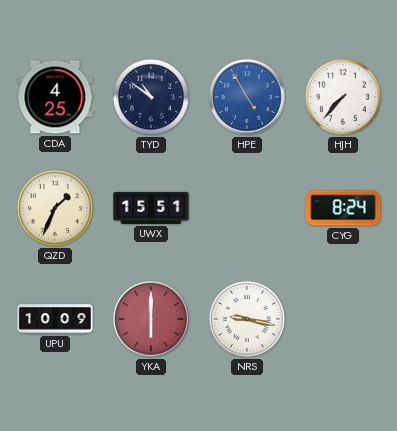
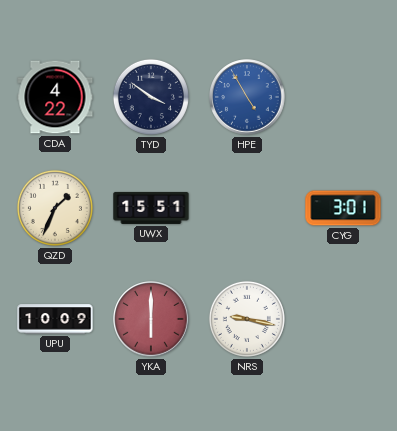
CDA: 4:25 -> 4:22
TYD: 10:51 -> 3:51
HJH: 7:37 -> none
CYG: 8:24 -> 3:01
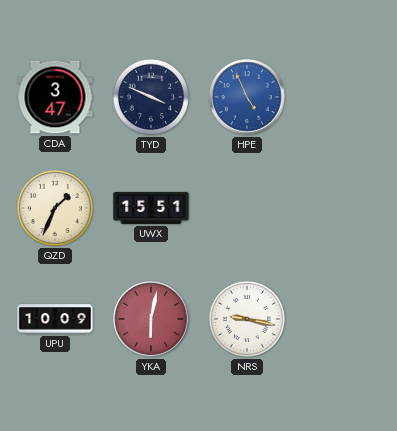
CDA: 4:22 -> 3:47
TYD: 3:51 -> 3:49
HPE: 4:55 -> 4:56
CYG: 3:01 -> none
YKA: 6:00 -> 6:02
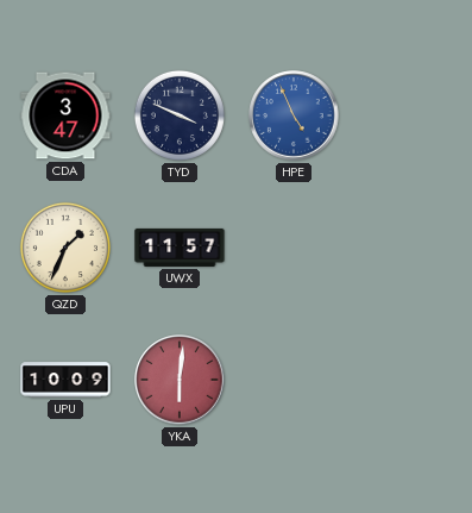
UWX: 15:51 -> 11:57
YKA: 6:02 -> 6:01
NRS: 9:17 -> none
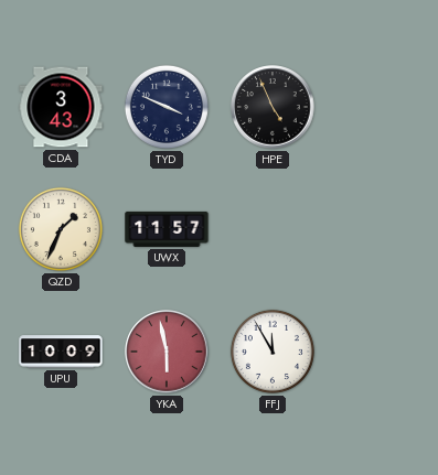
CDA: 3:47 -> 3:43
HPE dial: blue -> black
YKA: 6:01 -> 5:58
FFJ: none -> 11:55
